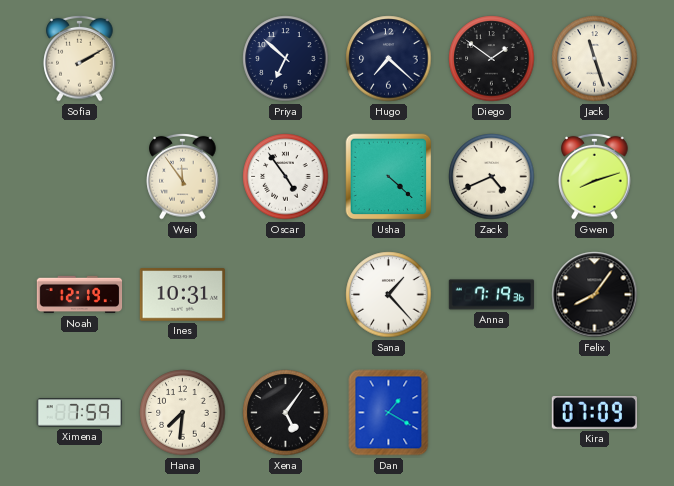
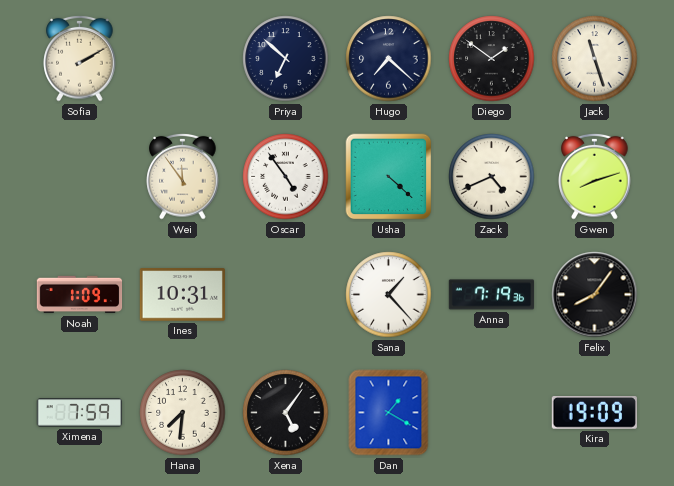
Noah: 12:19 -> 1:09
Kira: 07:09 -> 19:09
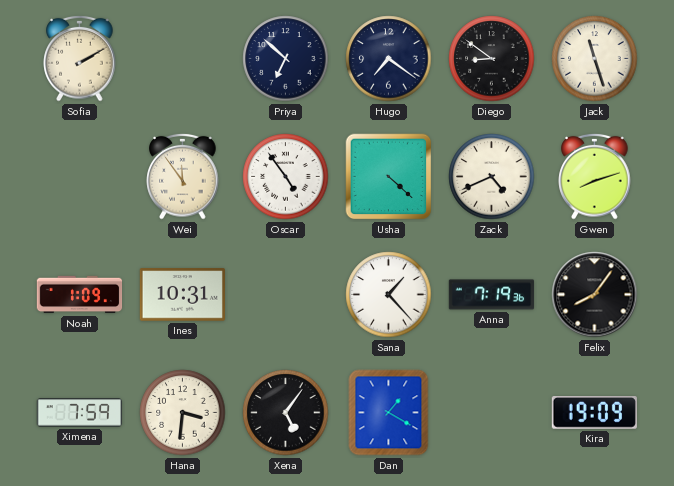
Hugo: 7:22 -> 7:21
Diego: 1:51 -> 8:51
Hana: 7:31 -> 3:31
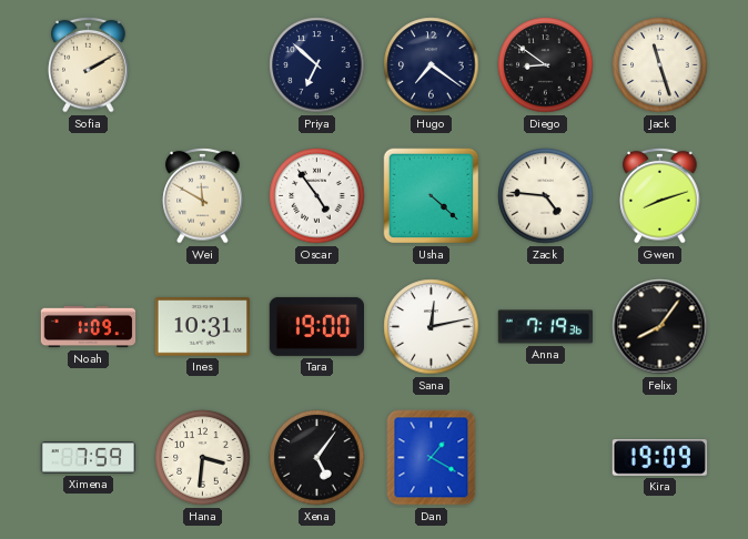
Wei: 11:54 -> 11:50
Zack: 4:41 -> 4:46
Tara: none -> 19:00
Sana: 1:23 -> 12:13
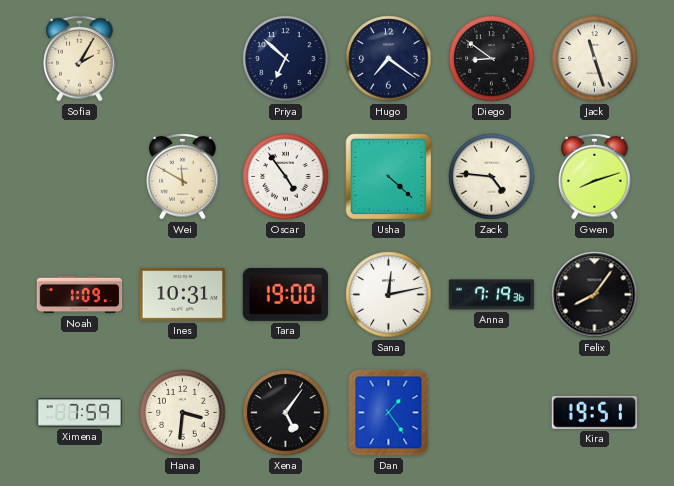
Sofia: 2:10 -> 2:05
Dan: 1:20 -> 1:24
Kira: 19:09 -> 19:51
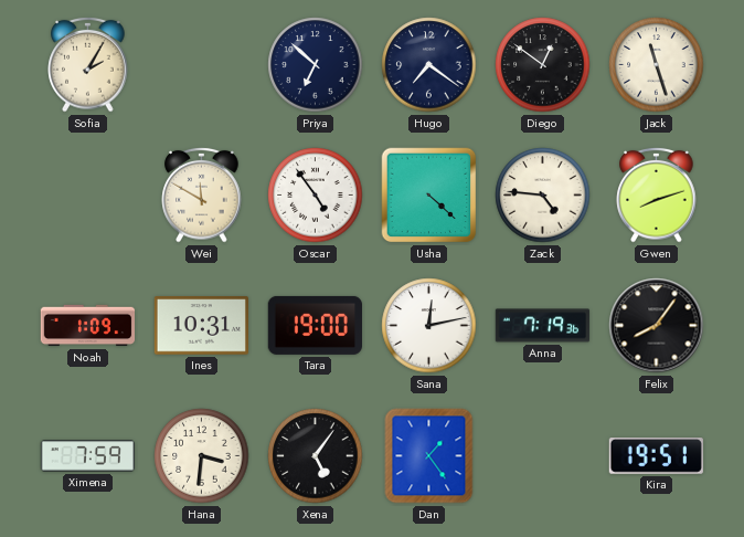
Diego: 8:51 -> 12:51
